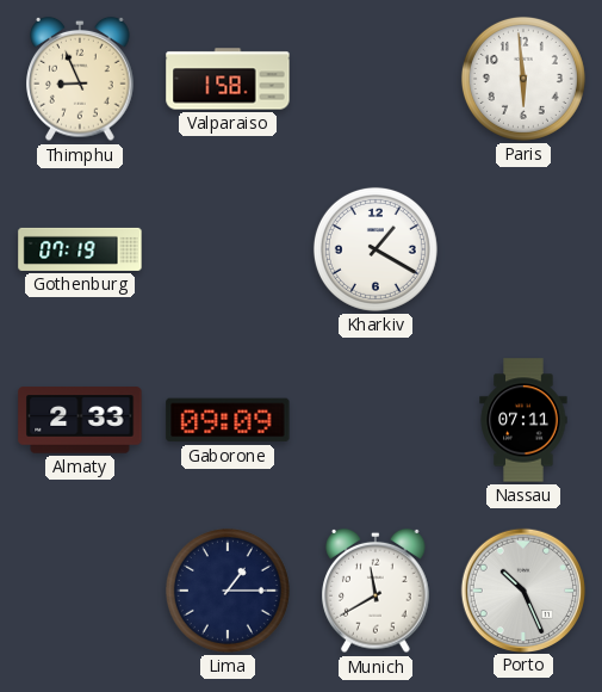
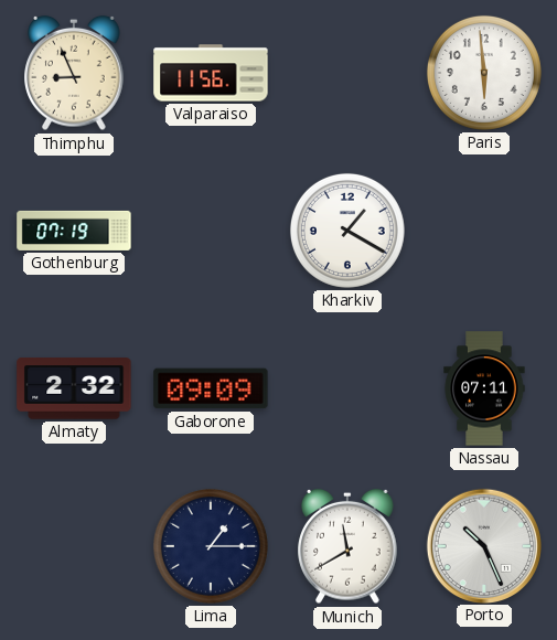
Valparaiso: 1:58 -> 11:56
Almaty: 2:33 -> 2:32
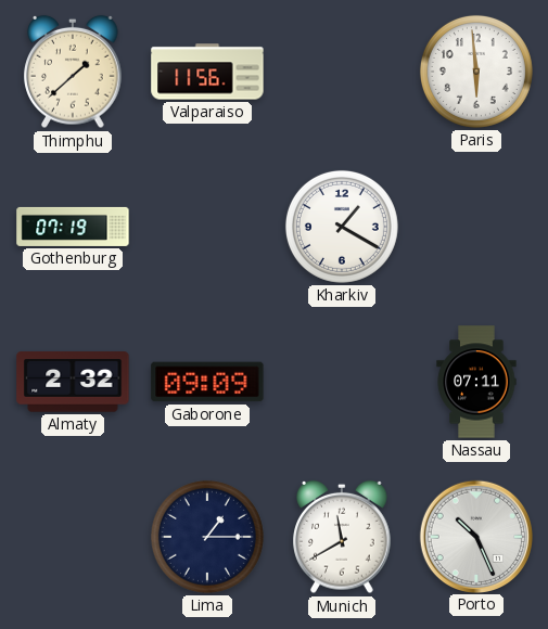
Thimphu: 8:56 -> 1:38
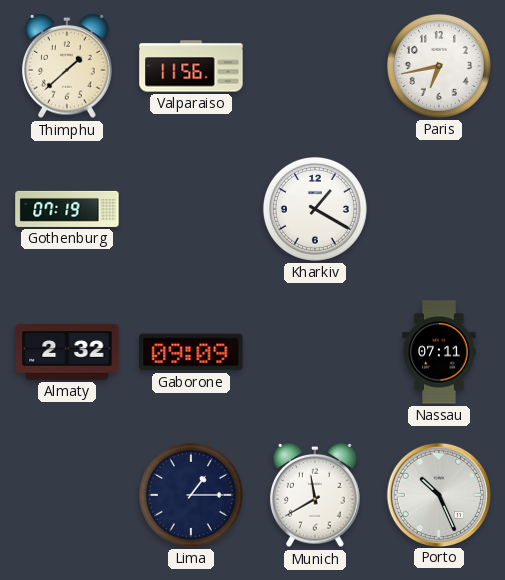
Paris: 5:59 -> 6:43
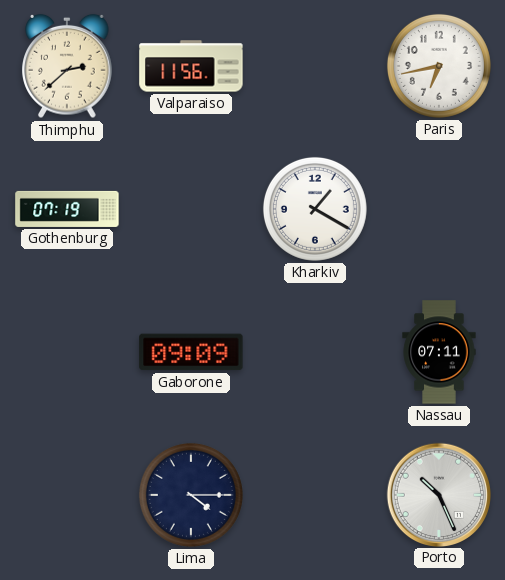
Thimphu: 1:38 -> 2:38
Almaty: 2:32 -> none
Lima: 1:15 -> 4:15
Munich: 11:40 -> none
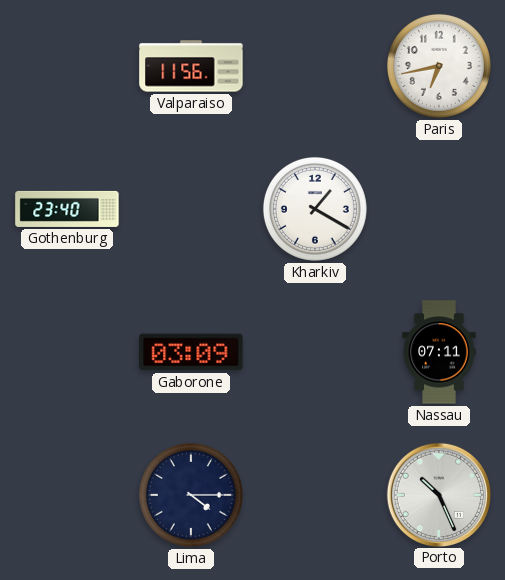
Thimphu: 2:38 -> none
Gothenburg: 07:19 -> 23:40
Gaborone: 09:09 -> 03:09
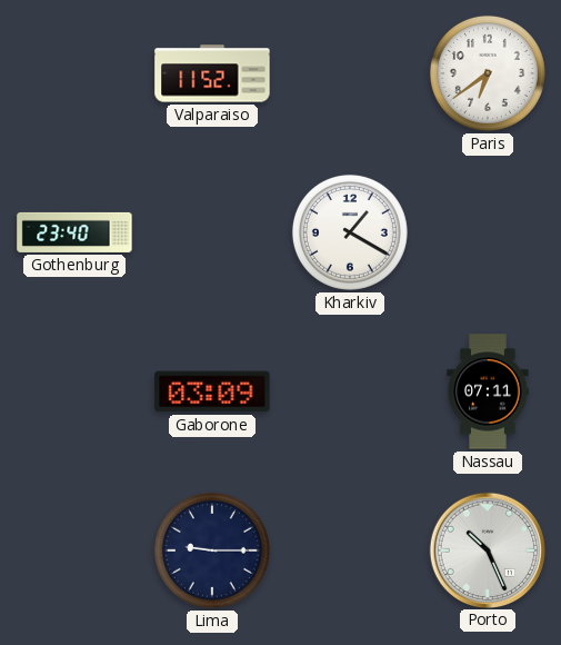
Valparaiso: 11:56 -> 11:52
Paris: 6:43 -> 6:39
Lima: 4:15 -> 9:15
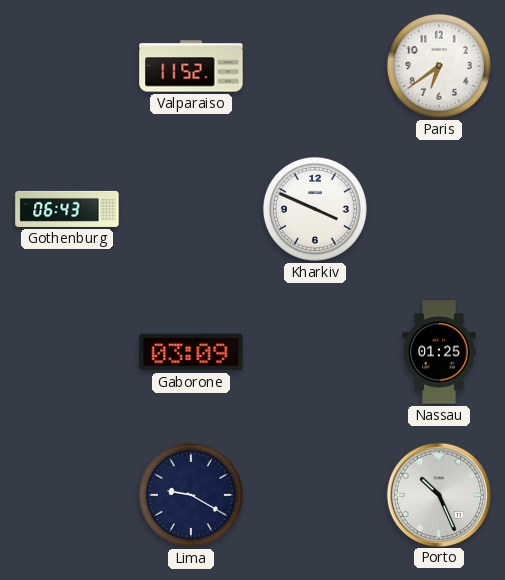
Gothenburg: 23:40 -> 06:43
Kharkiv: 1:20 -> 3:49
Nassau: 07:11 -> 01:25
Lima: 9:15 -> 9:20
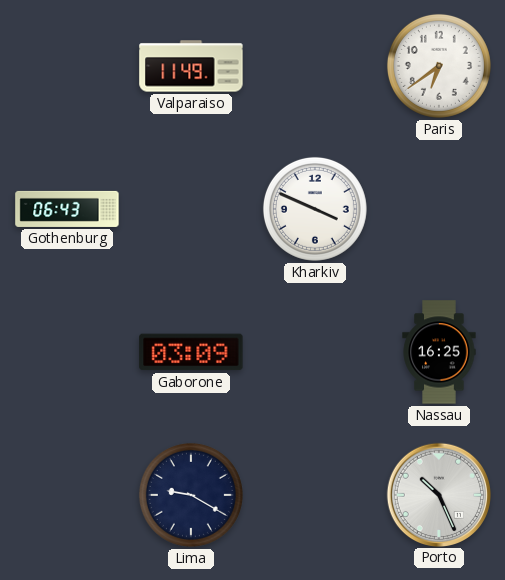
Valparaiso: 11:52 -> 11:49
Nassau: 01:25 -> 16:25
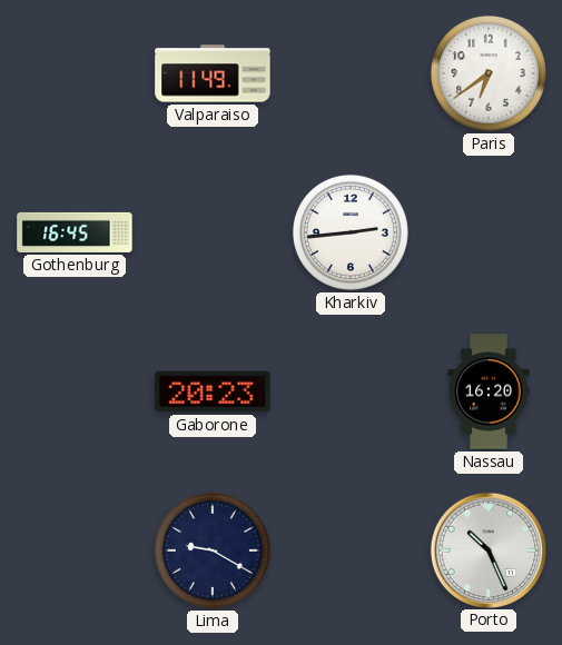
Gothenburg: 06:43 -> 16:45
Kharkiv: 3:49 -> 2:44
Gaborone: 03:09 -> 20:23
Nassau: 16:25 -> 16:20
